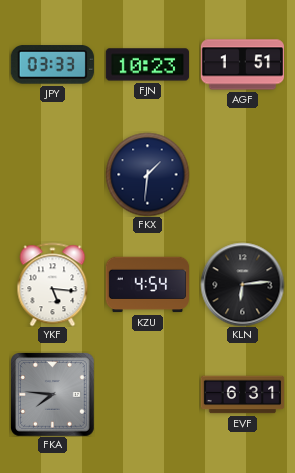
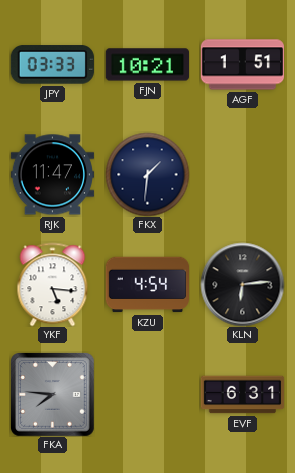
FJN: 10:23 -> 10:21
RJK: none -> 11:47
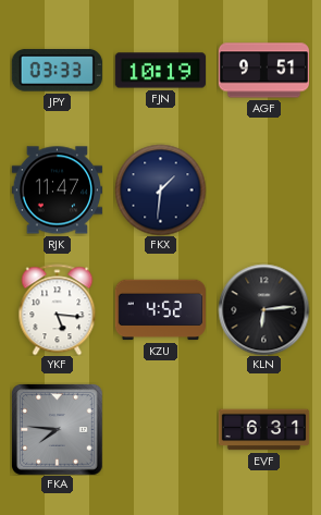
FJN: 10:21 -> 10:19
AGF: 1:51 -> 9:51
KZU: 4:54 -> 4:52
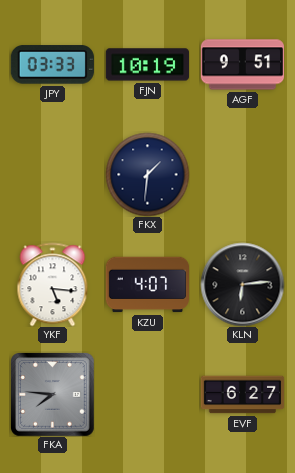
RJK: 11:47 -> none
KZU: 4:52 -> 4:07
EVF: 6:31 -> 6:27
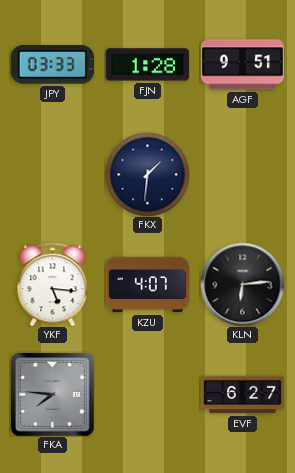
FJN: 10:19 -> 1:28
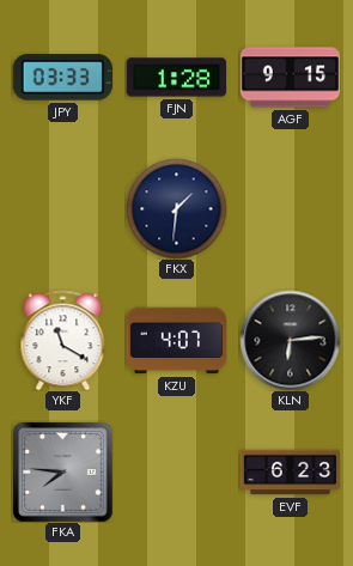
AGF: 9:51 -> 9:15
YKF: 5:16 -> 11:20
EVF: 6:27 -> 6:23
